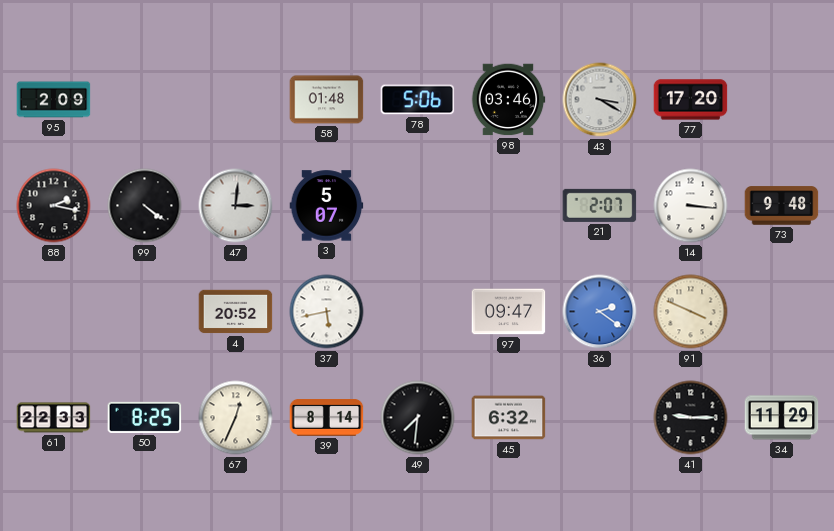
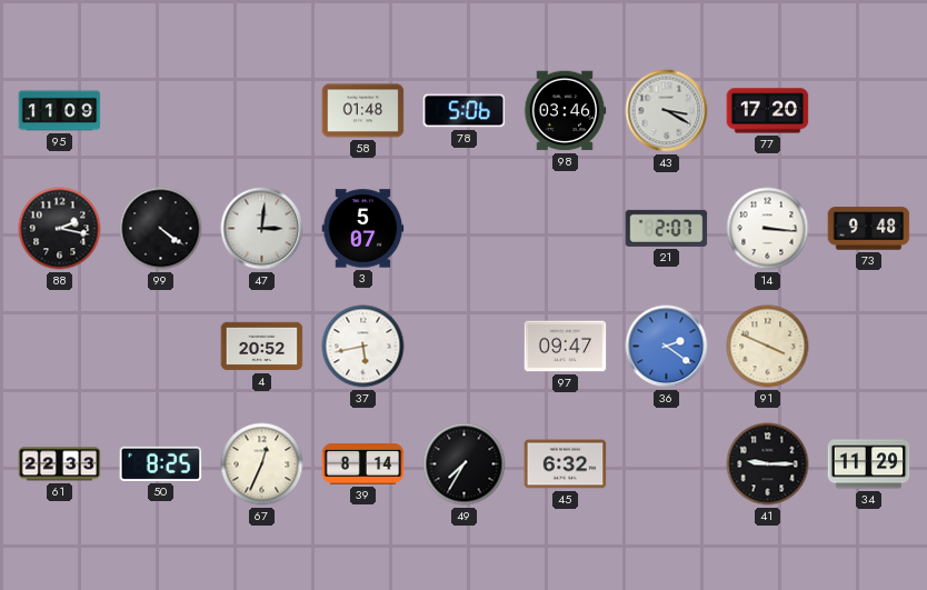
95: 2:09 -> 11:09
49: 7:31 -> 7:35
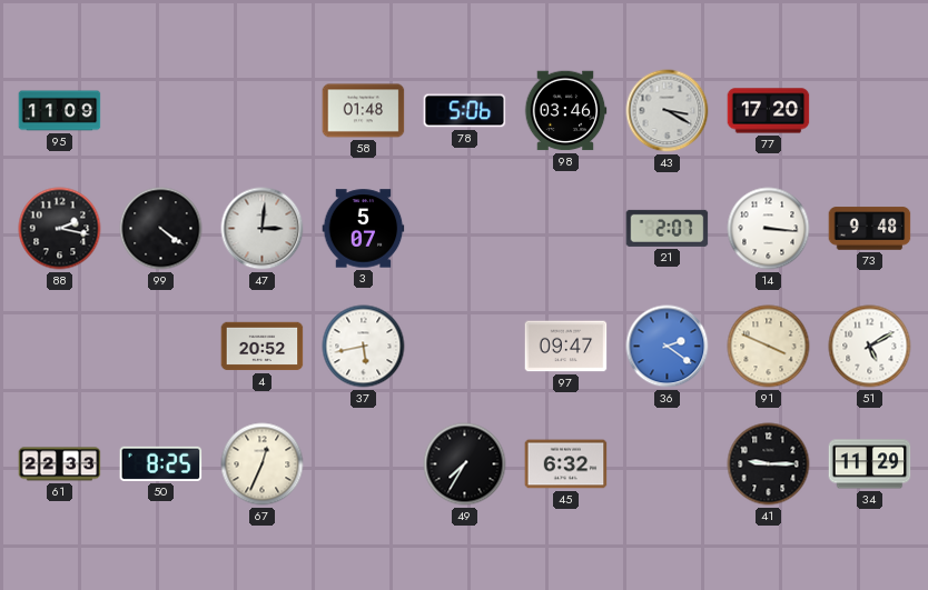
51: none -> 5:10
39: 8:14 -> none
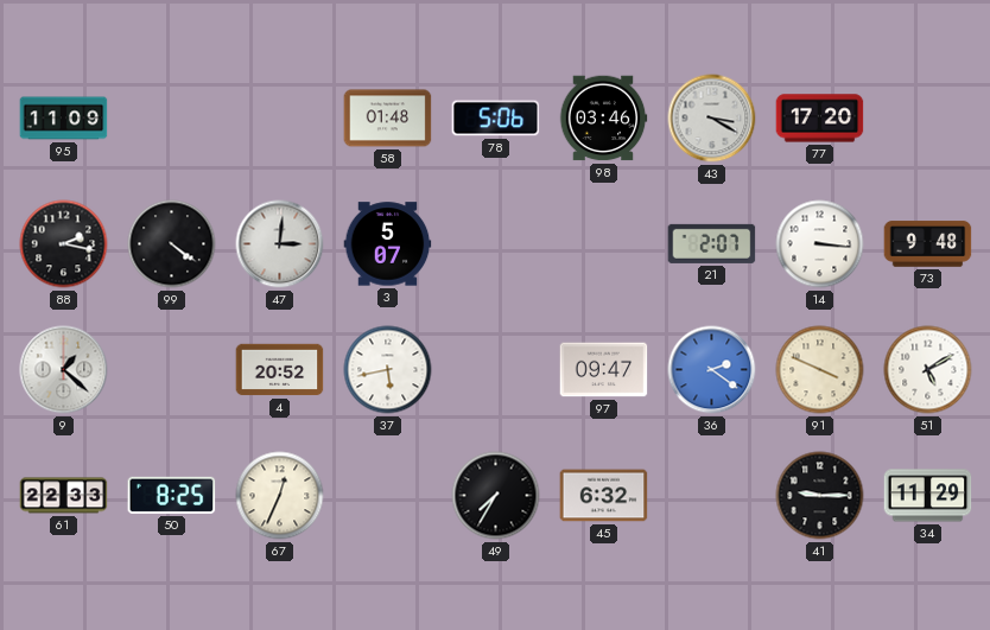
9: none -> 1:22
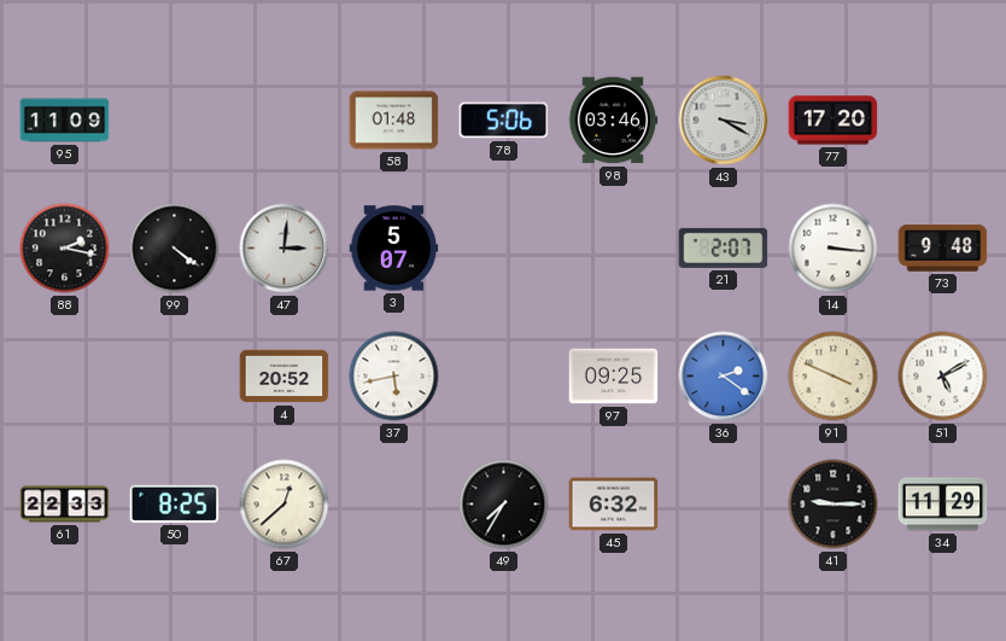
9: 1:22 -> none
97: 09:47 -> 09:25
67: 12:34 -> 12:38
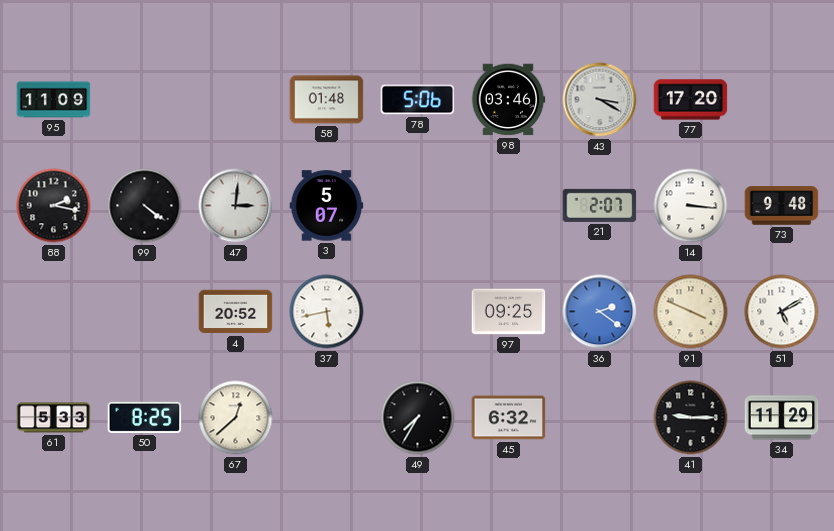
61: 22:33 -> 5:33
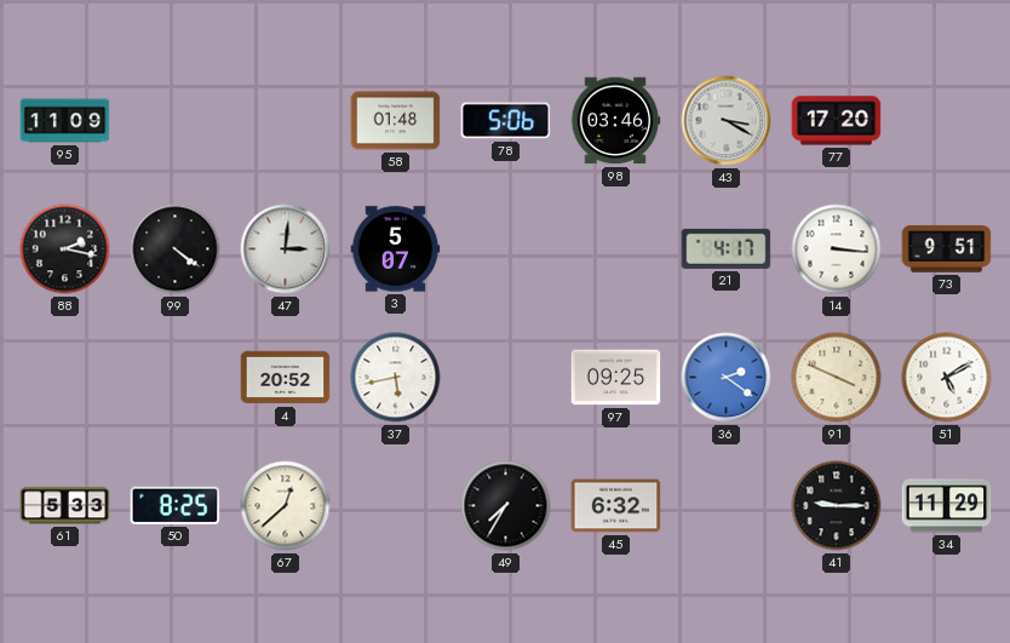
21: 2:07 -> 4:17
73: 9:48 -> 9:51
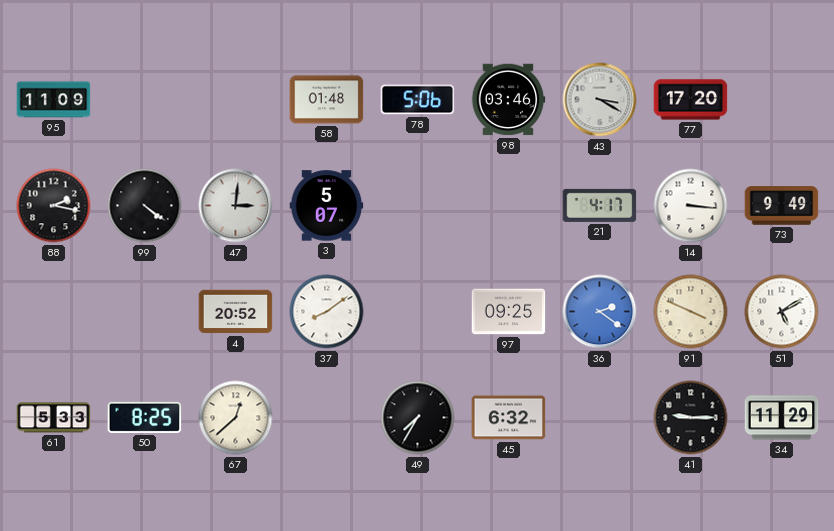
73: 9:51 -> 9:49
37: 5:43 -> 8:09
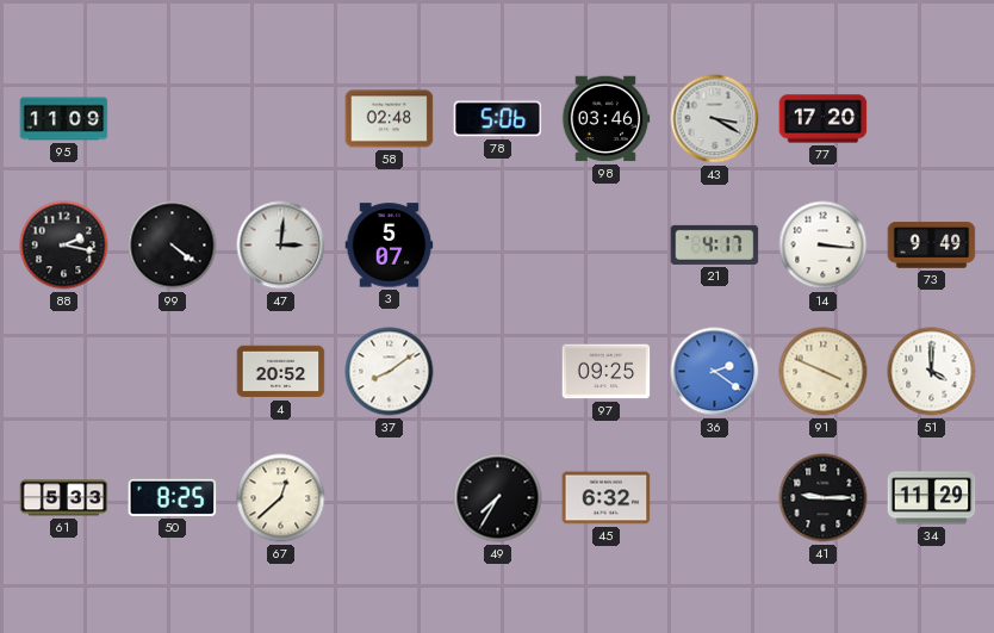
58: 01:48 -> 02:48
51: 5:10 -> 4:00
